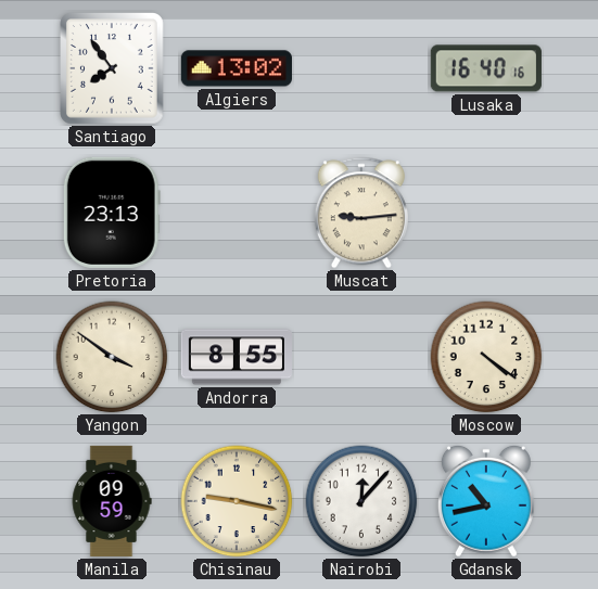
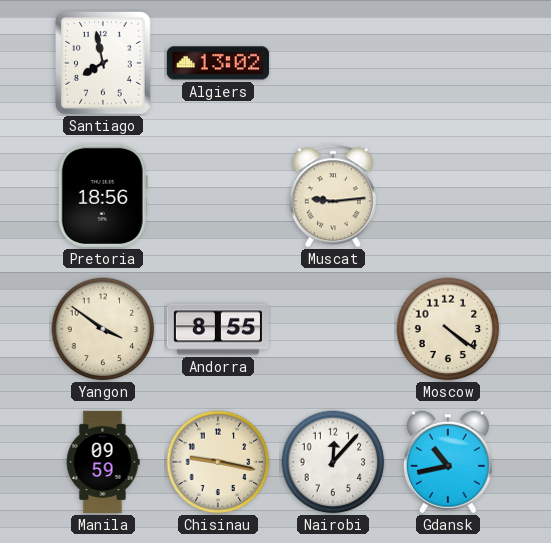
Santiago: 7:54 -> 7:58
Lusaka: 16:40 -> none
Pretoria: 23:13 -> 18:56
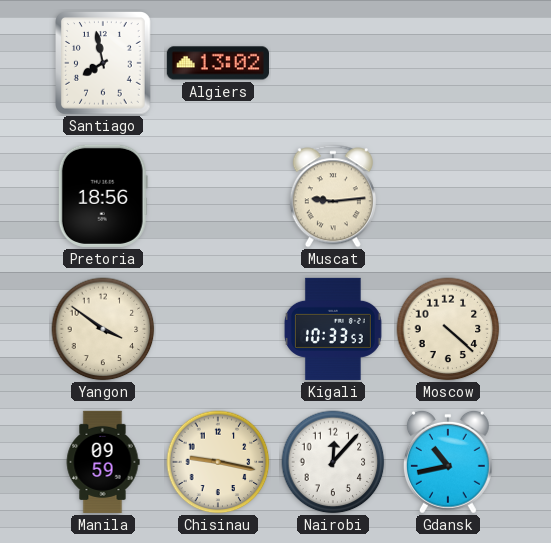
Andorra: 8:55 -> none
Kigali: none -> 10:33
Moscow: 4:21 -> 4:22
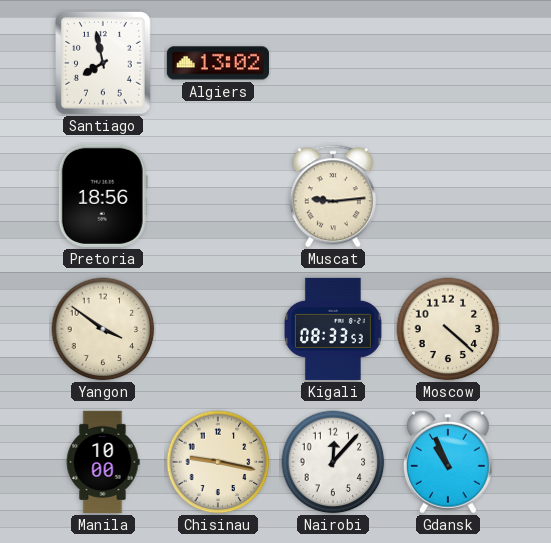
Kigali: 10:33 -> 08:33
Manila: 09:59 -> 10:00
Gdansk: 10:43 -> 10:56
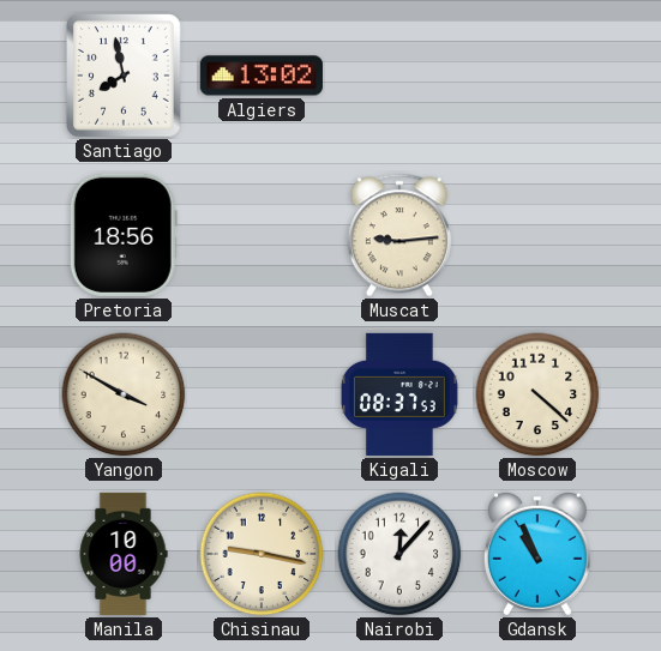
Yangon: 3:51 -> 3:50
Kigali: 08:33 -> 08:37
